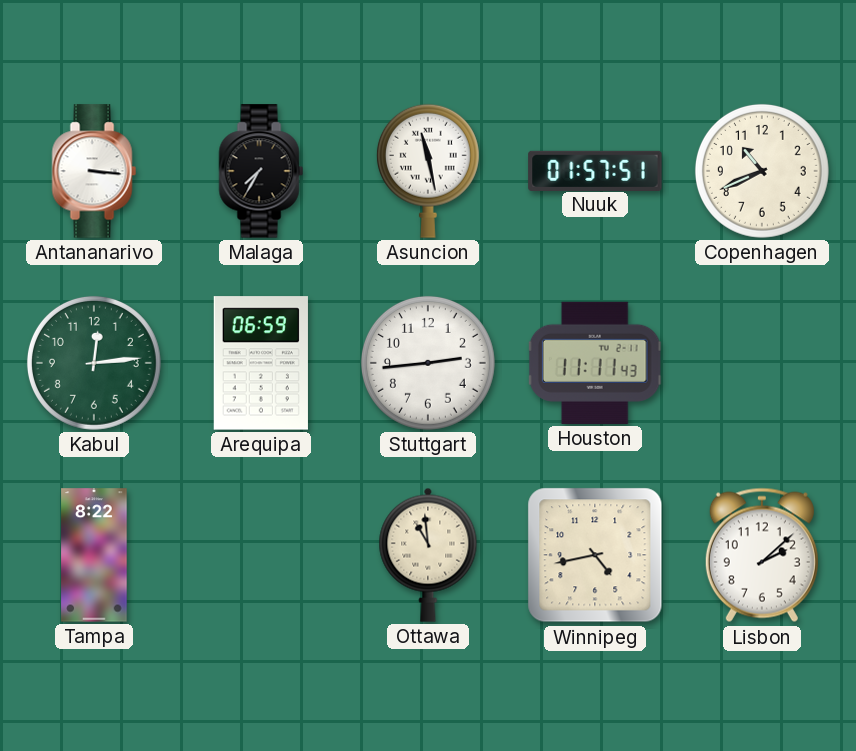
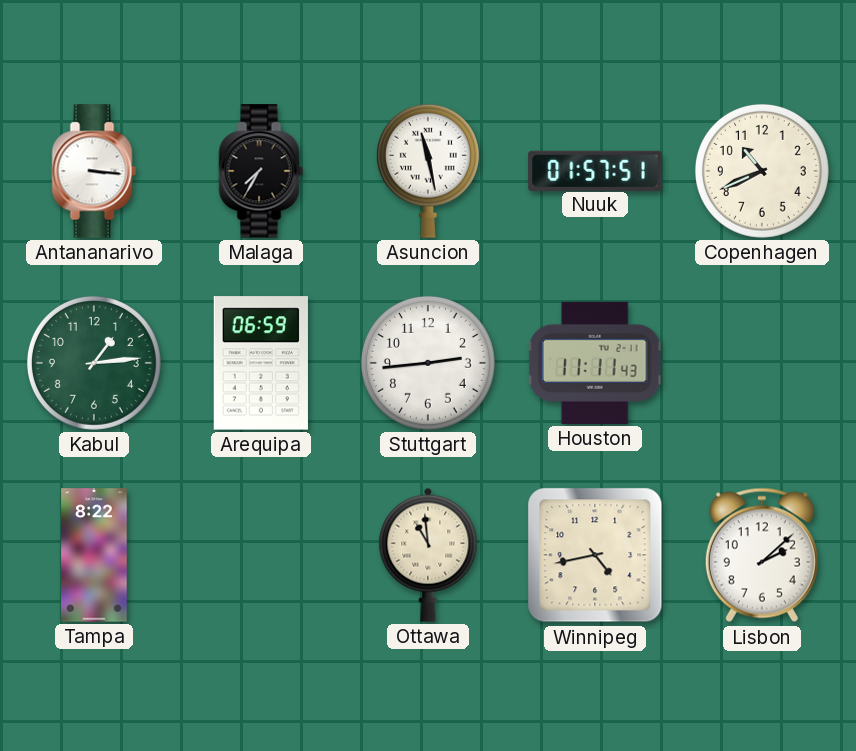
Kabul: 12:14 -> 1:14
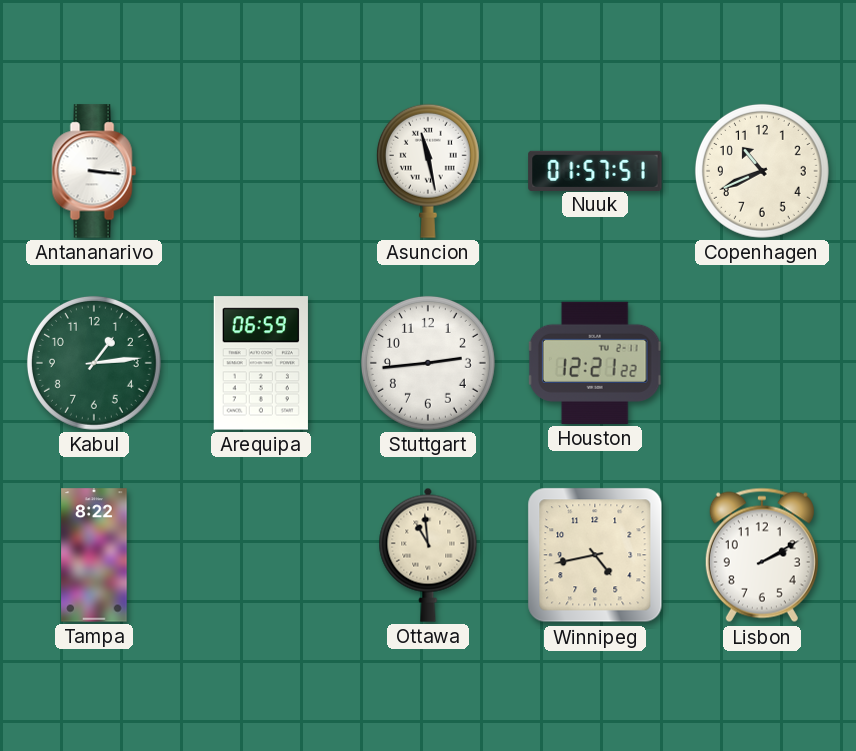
Malaga: 7:35 -> none
Houston: 11:11 -> 12:21
Lisbon: 2:08 -> 2:10
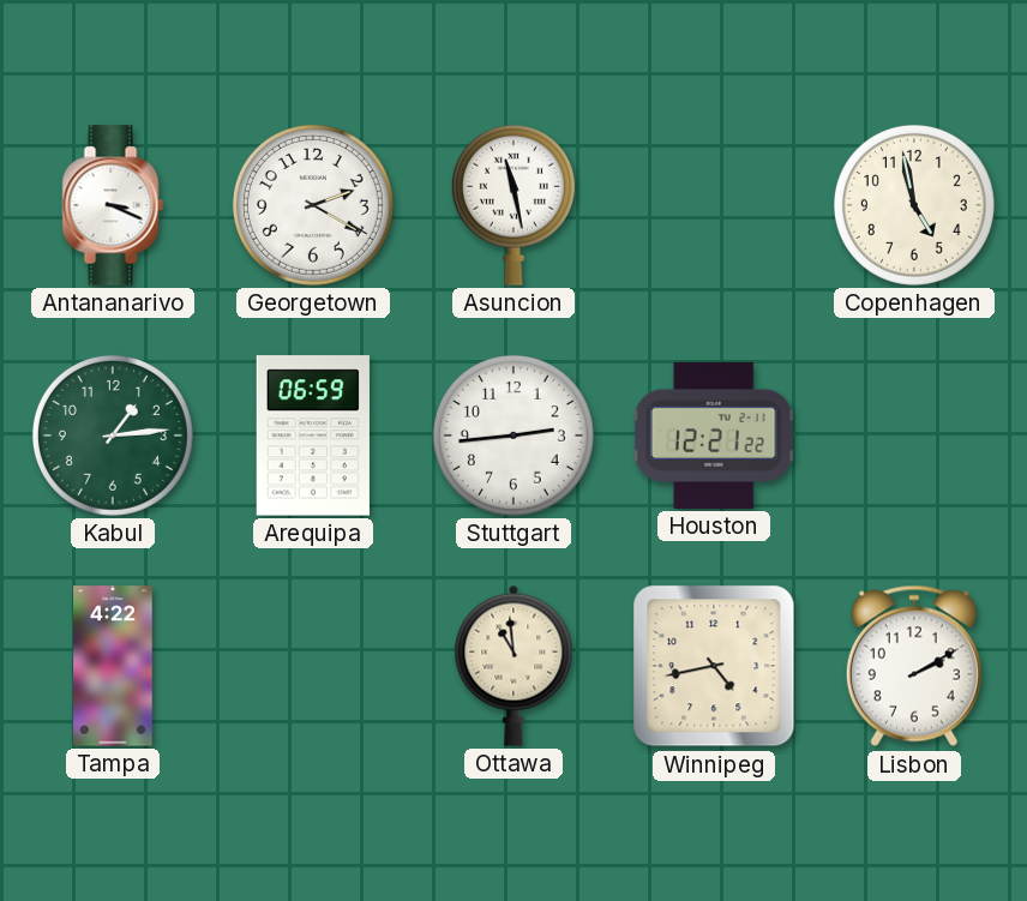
Antananarivo: 3:16 -> 3:19
Georgetown: none -> 2:20
Nuuk: 01:57 -> none
Copenhagen: 10:41 -> 4:58
Tampa: 8:22 -> 4:22
